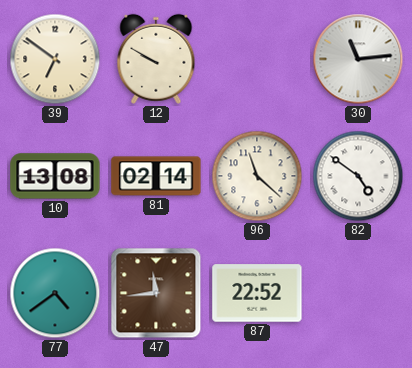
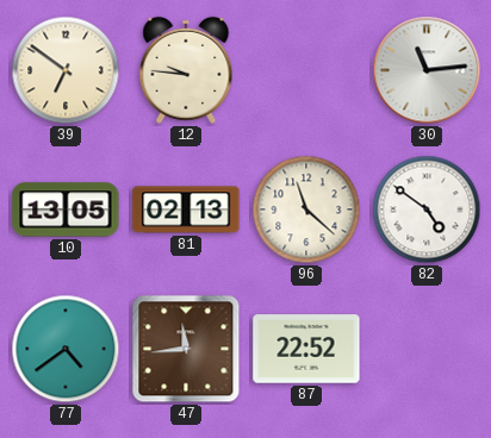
12: 9:50 -> 9:46
10: 13:08 -> 13:05
81: 02:14 -> 02:13
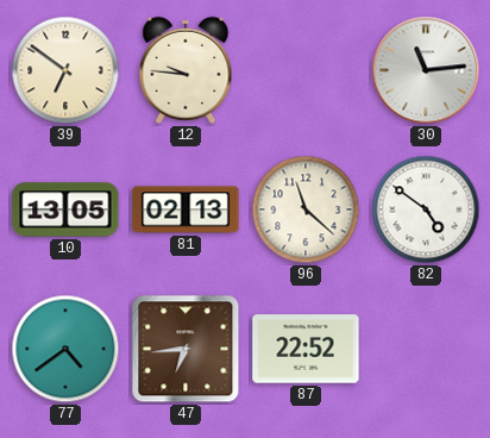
47: 11:44 -> 6:44
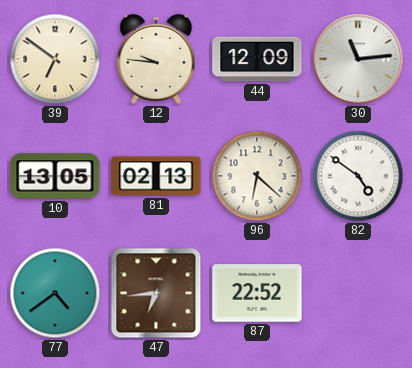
44: none -> 12:09
96: 11:22 -> 6:22
